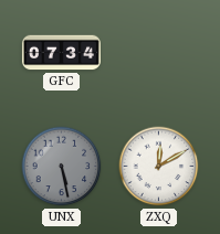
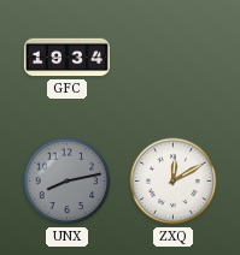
GFC: 07:34 -> 19:34
UNX: 5:28 -> 8:13
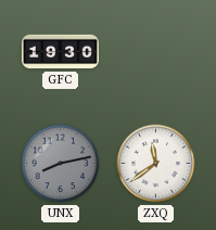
GFC: 19:34 -> 19:30
ZXQ: 12:10 -> 11:39
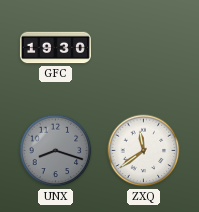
UNX: 8:13 -> 8:18
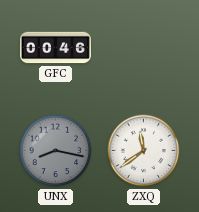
GFC: 19:30 -> 00:46
UNX: 8:18 -> 8:17
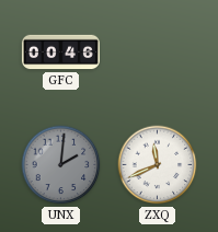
UNX: 8:17 -> 2:01
ZXQ: 11:39 -> 11:41
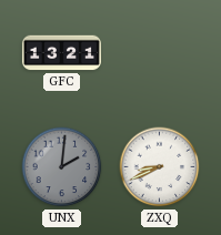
GFC: 00:46 -> 13:21
ZXQ: 11:41 -> 8:41
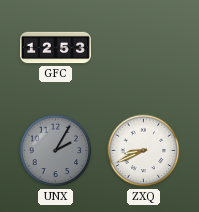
GFC: 13:21 -> 12:53
UNX: 2:01 -> 2:05
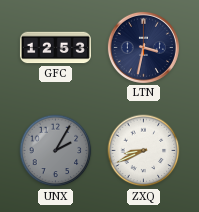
LTN: none -> 3:32
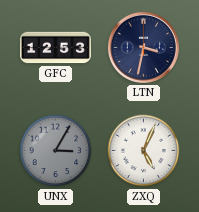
UNX: 2:05 -> 3:05
ZXQ: 8:41 -> 5:04
